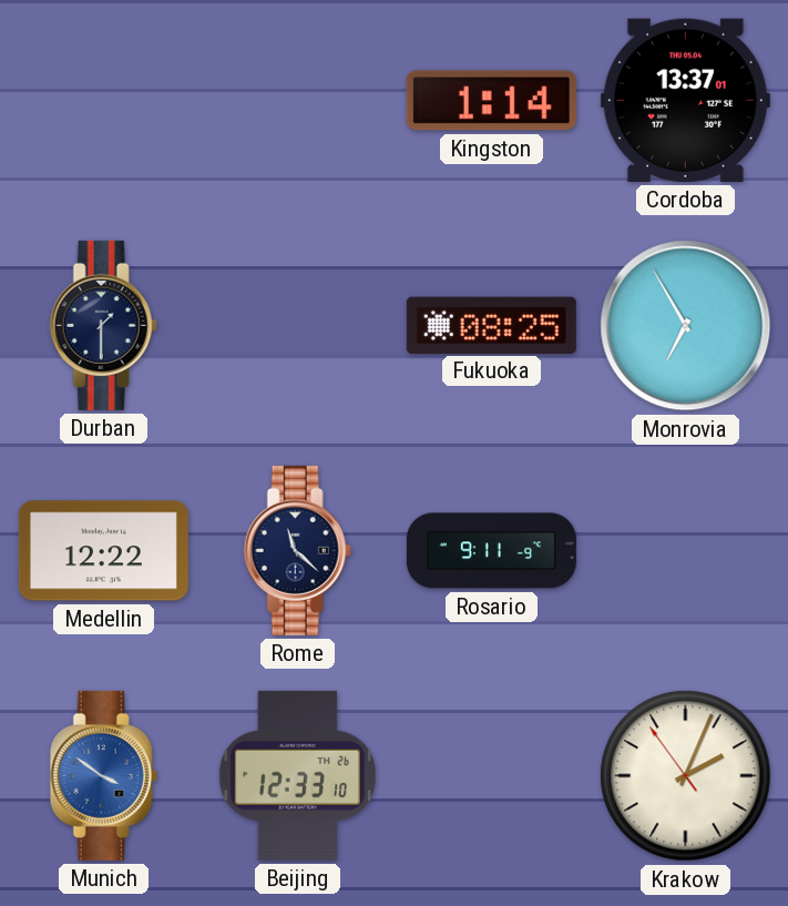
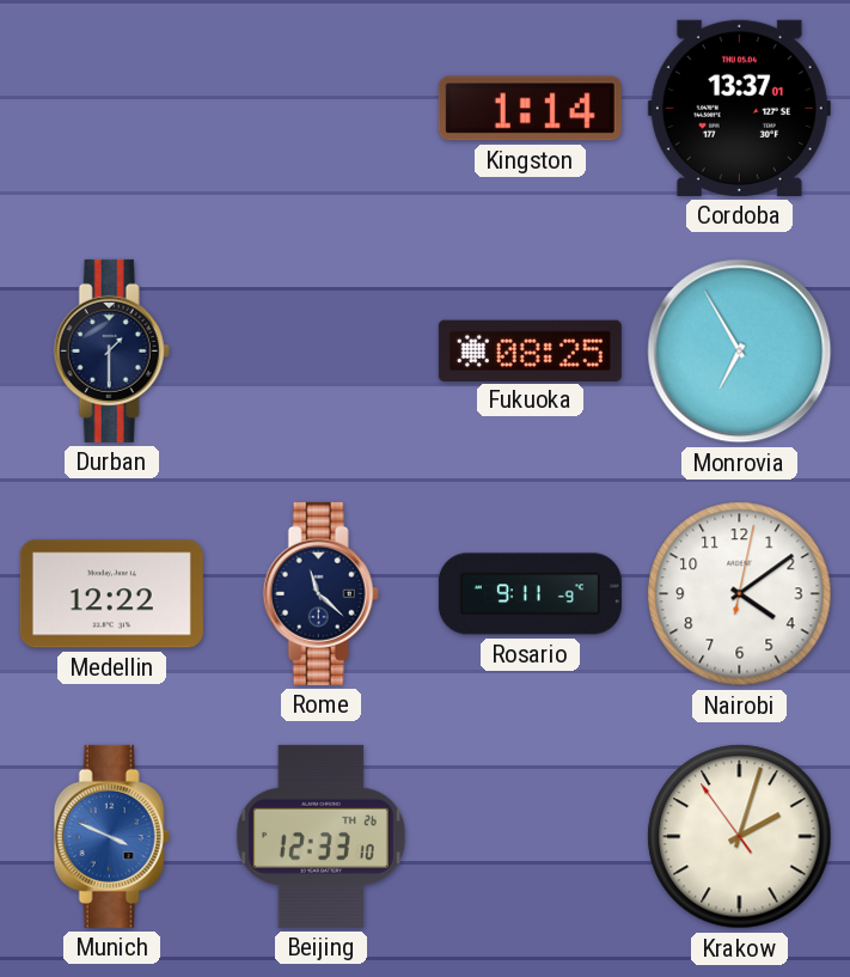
Nairobi: none -> 4:09
Munich: 3:51 -> 3:49
Krakow: 2:03 -> 2:02
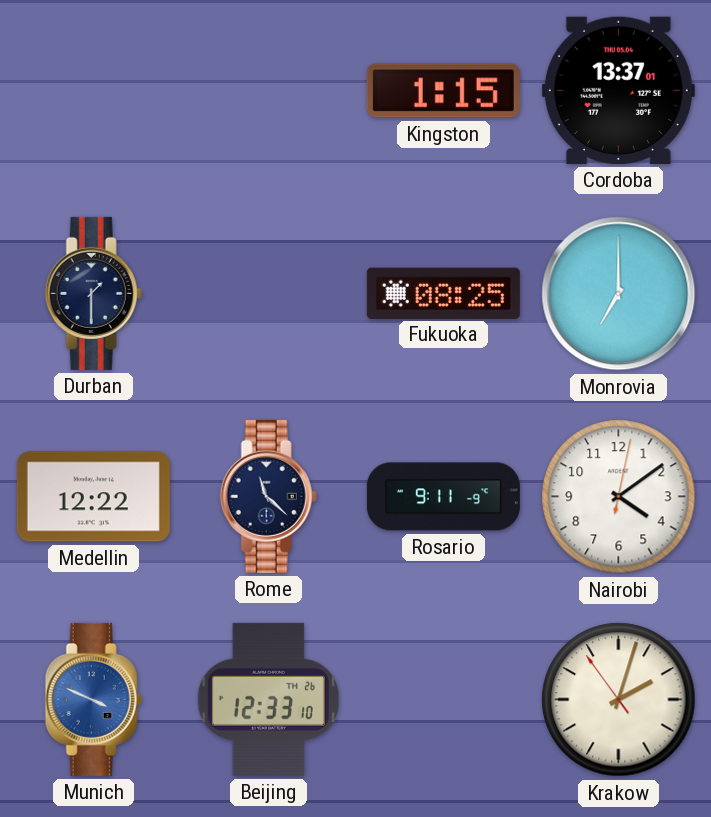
Kingston: 1:14 -> 1:15
Monrovia: 6:55 -> 7:00
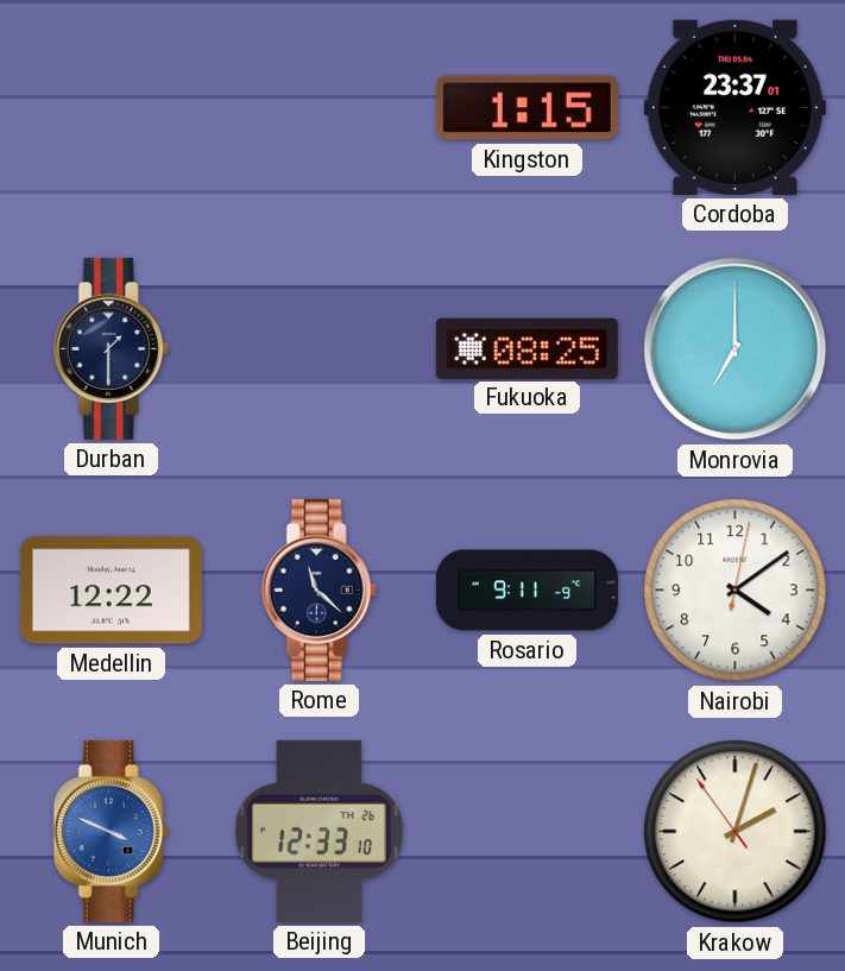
Cordoba: 13:37 -> 23:37
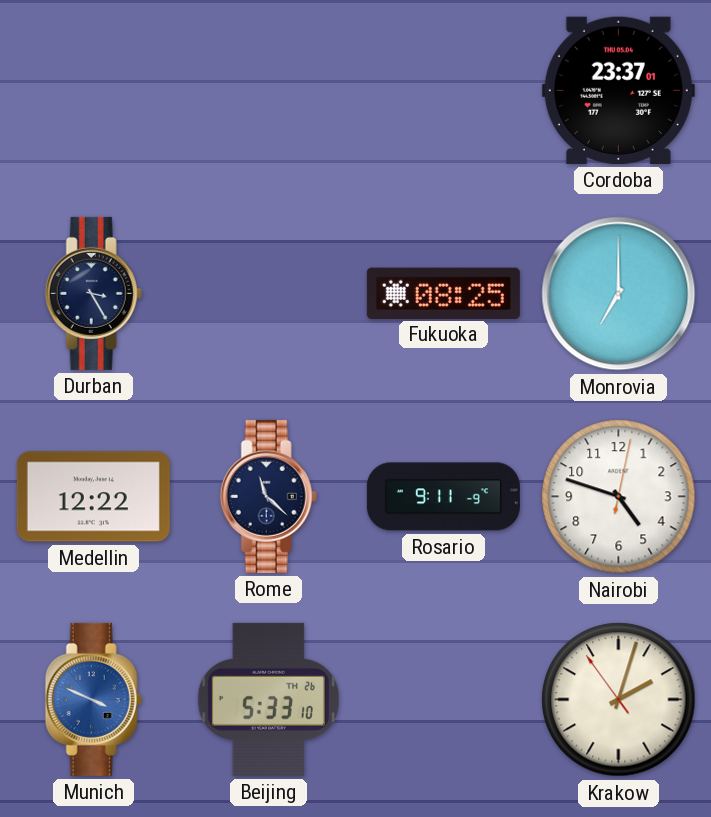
Kingston: 1:15 -> none
Durban: 1:30 -> 3:25
Nairobi: 4:09 -> 4:48
Beijing: 12:33 -> 5:33
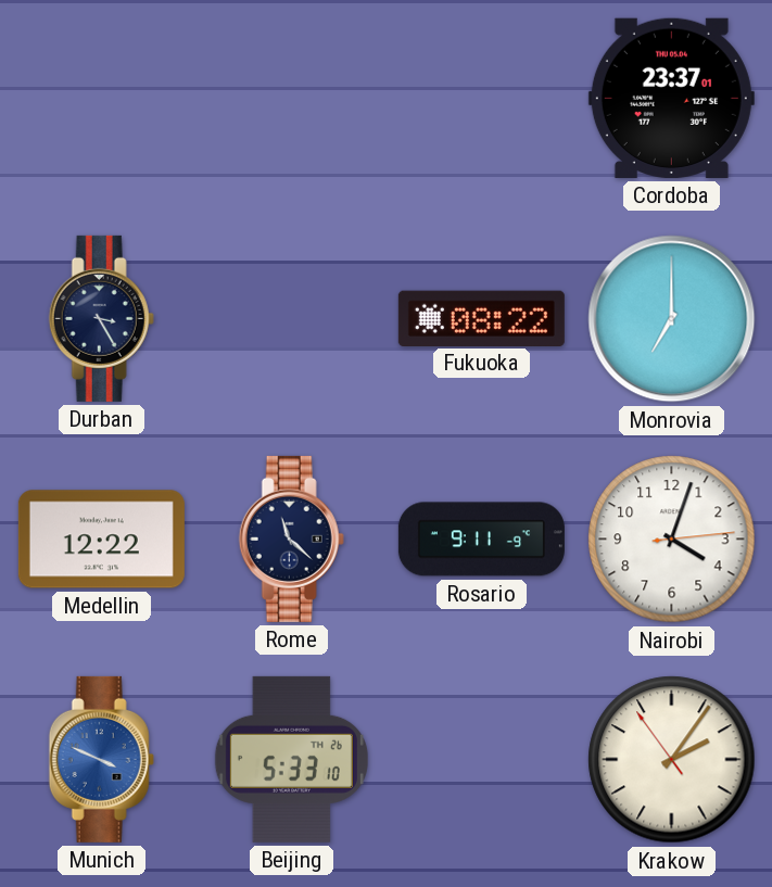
Fukuoka: 08:25 -> 08:22
Nairobi: 4:48 -> 4:03
Krakow: 2:02 -> 2:05
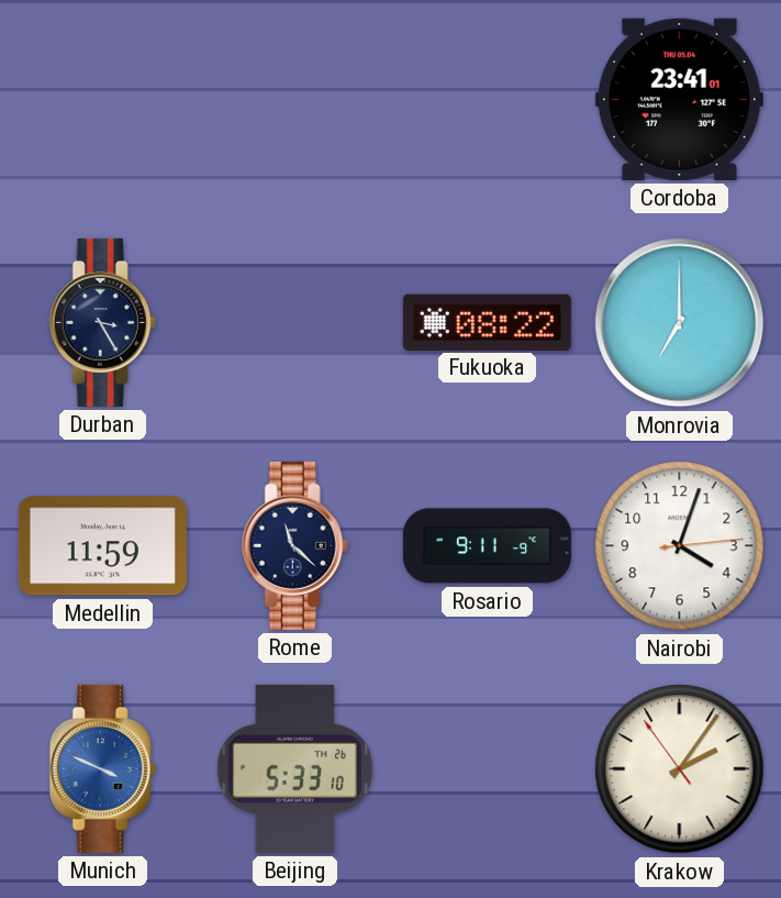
Cordoba: 23:37 -> 23:41
Medellin: 12:22 -> 11:59
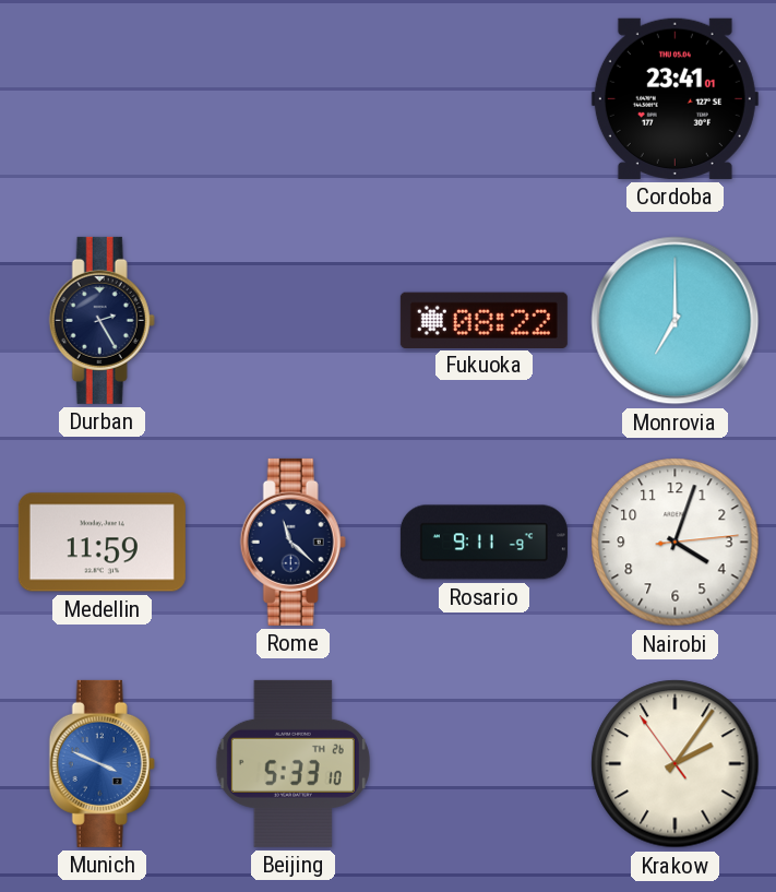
Durban: 3:25 -> 2:25
